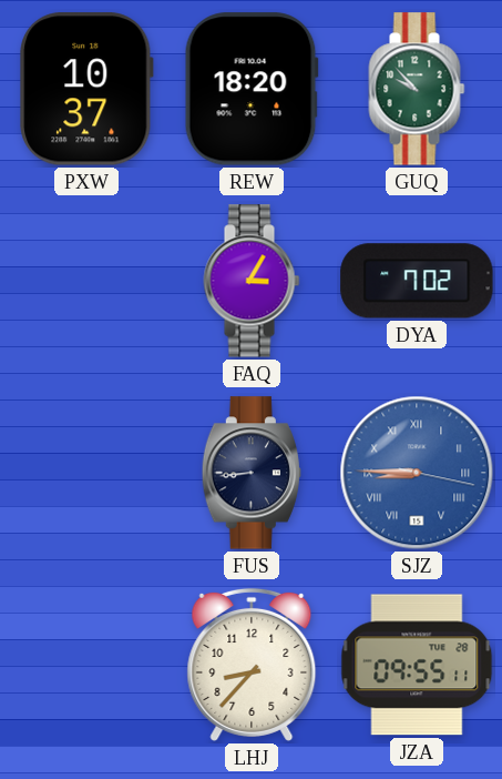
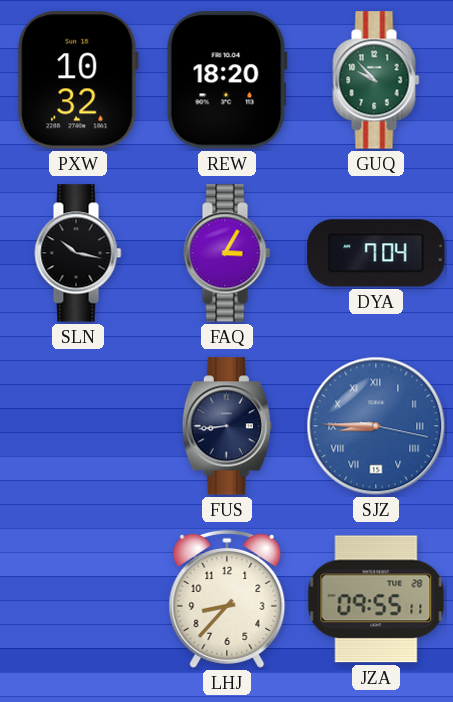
PXW: 10:37 -> 10:32
SLN: none -> 10:17
DYA: 7:02 -> 7:04
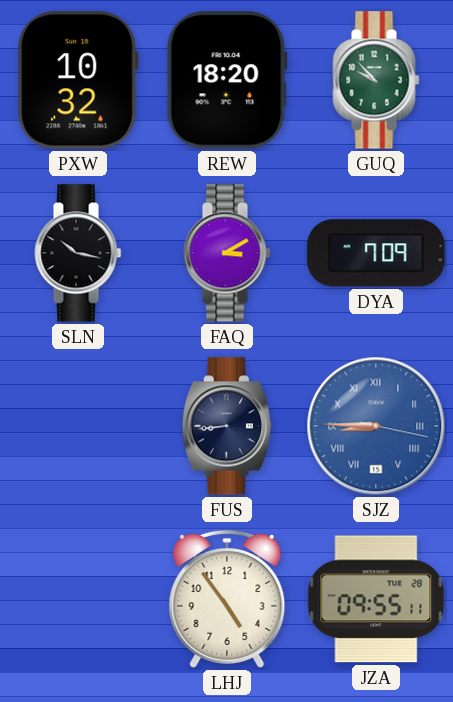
FAQ: 3:05 -> 3:10
DYA: 7:04 -> 7:09
LHJ: 8:37 -> 4:54
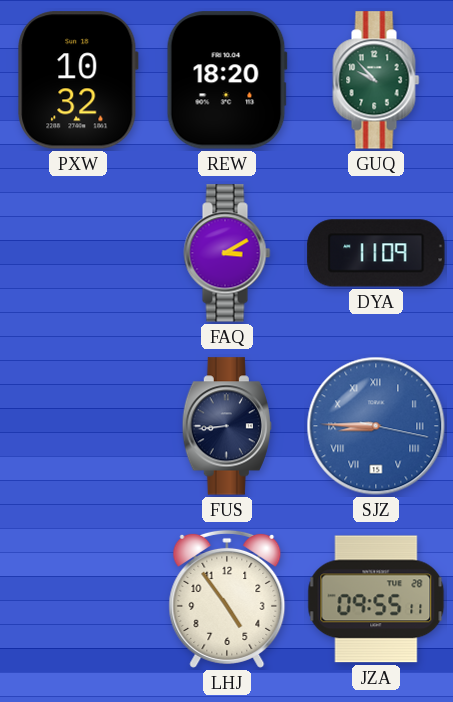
SLN: 10:17 -> none
DYA: 7:09 -> 11:09
